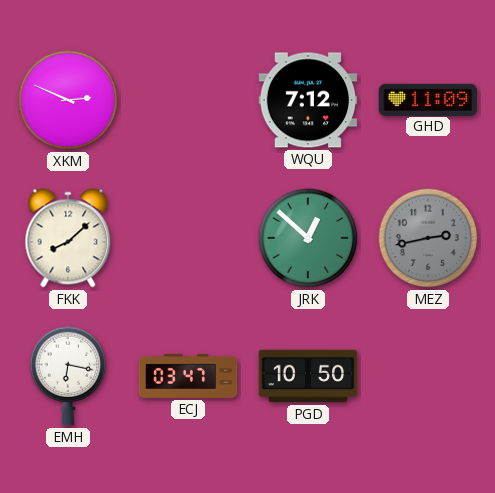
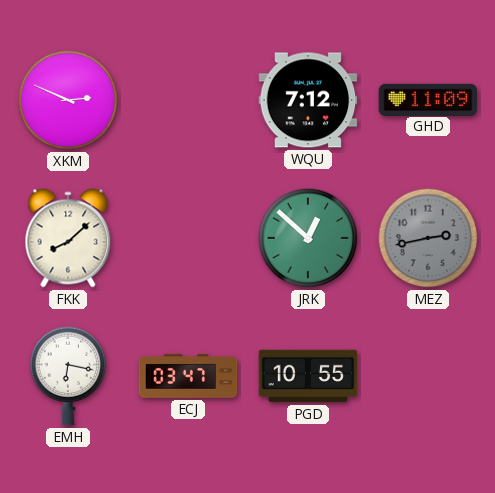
PGD: 10:50 -> 10:55
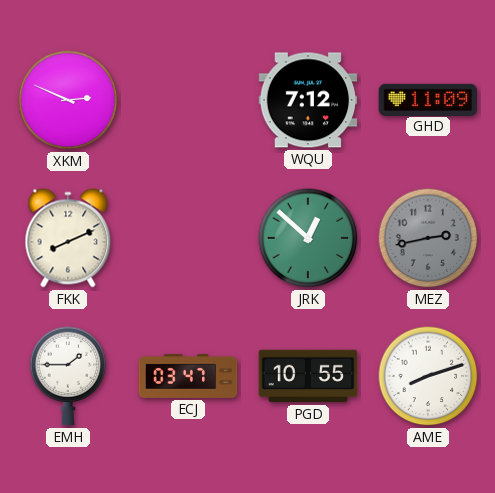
FKK: 8:08 -> 8:11
EMH: 6:17 -> 1:45
AME: none -> 8:12
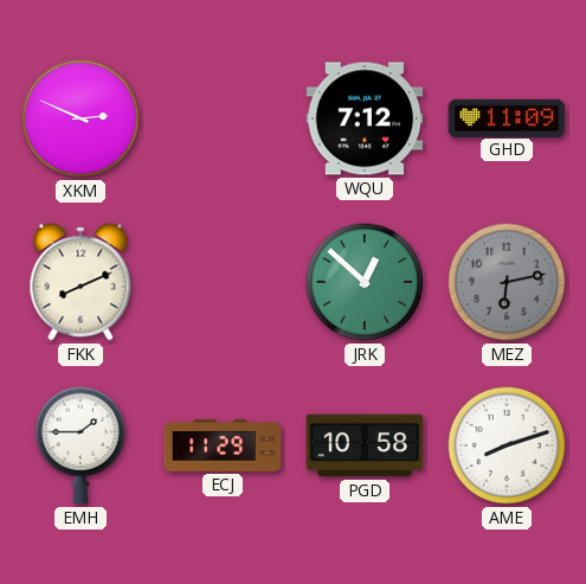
MEZ: 2:43 -> 6:13
ECJ: 03:47 -> 11:29
PGD: 10:55 -> 10:58
